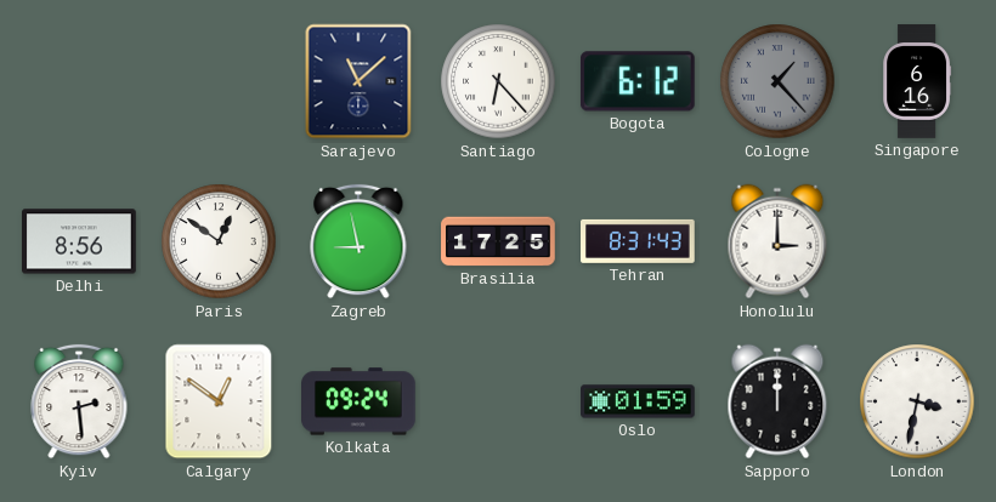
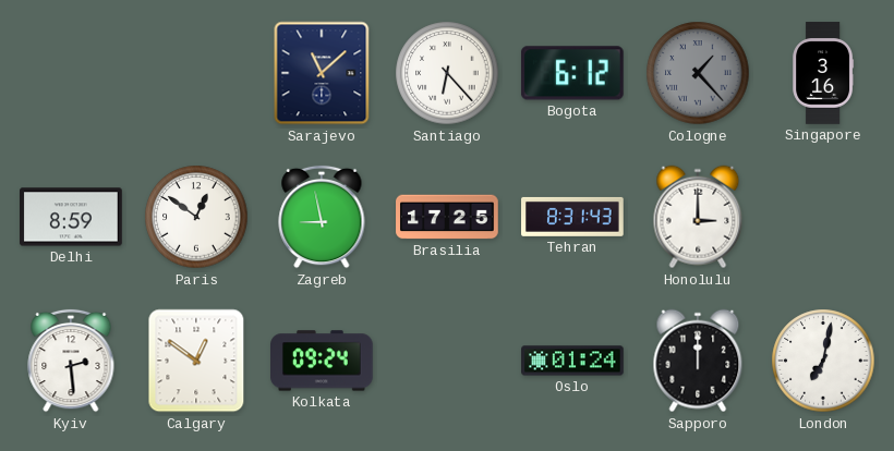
Singapore: 6:16 -> 3:16
Delhi: 8:56 -> 8:59
Oslo: 01:59 -> 01:24
London: 3:32 -> 7:02
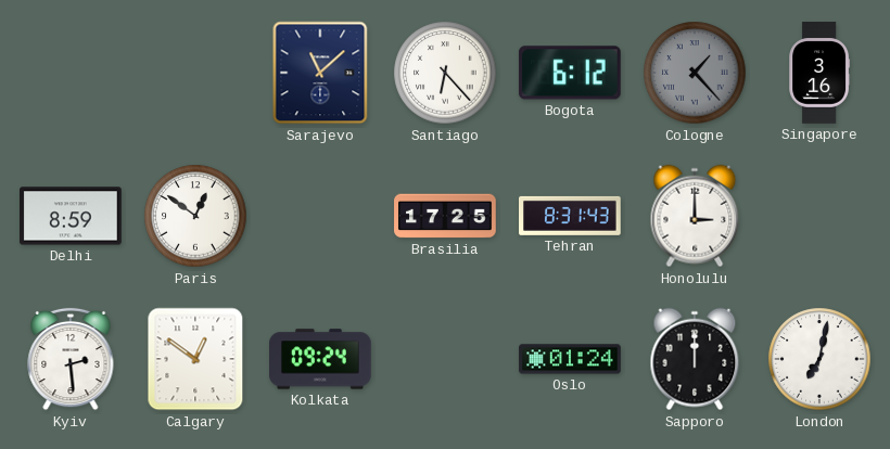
Zagreb: 8:58 -> none
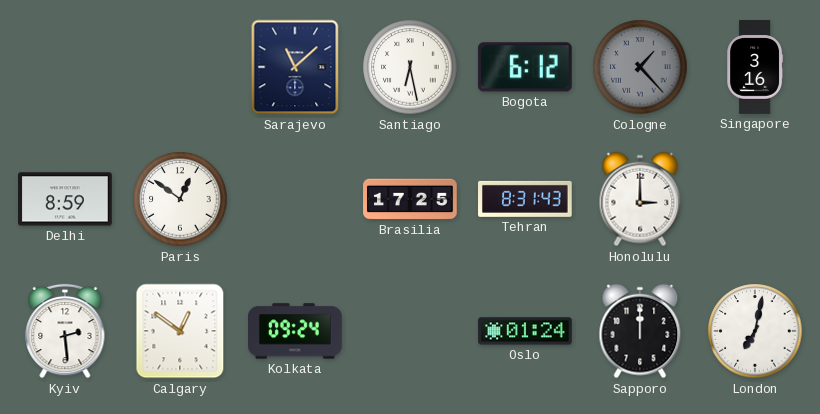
Santiago: 6:23 -> 6:28
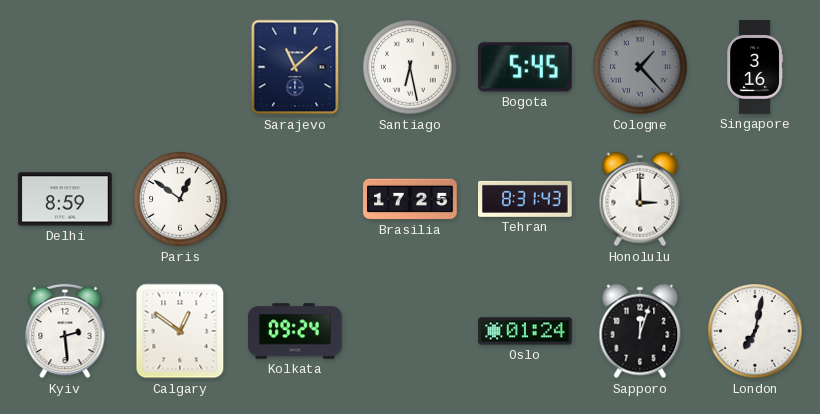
Bogota: 6:12 -> 5:45
Sapporo: 12:00 -> 12:03
